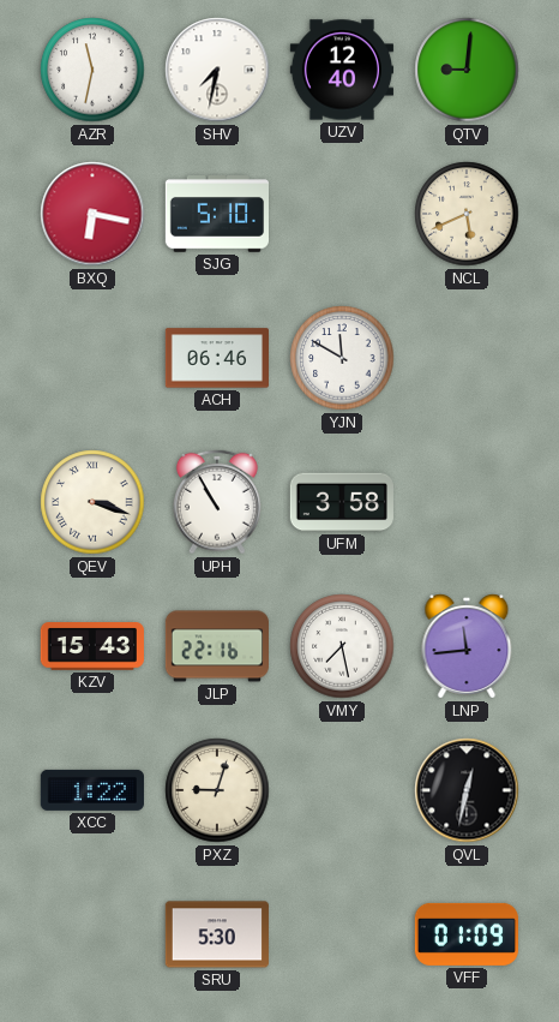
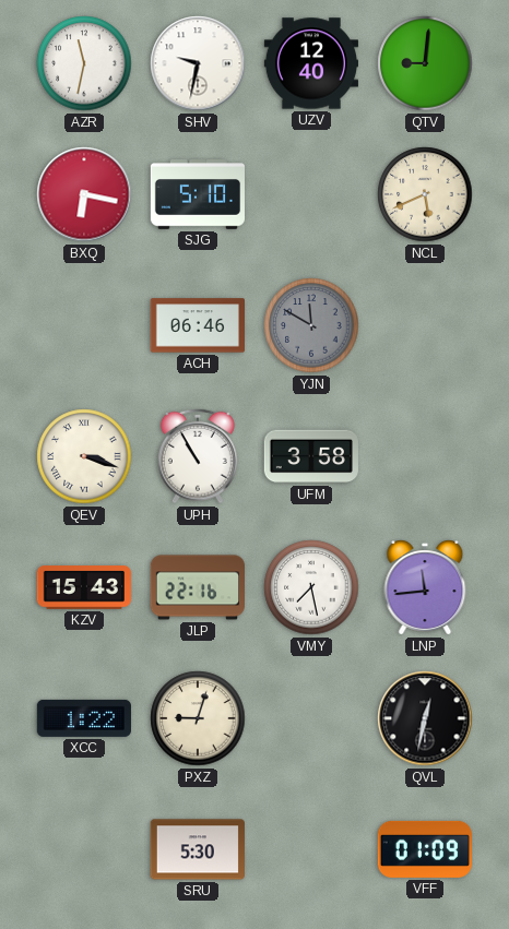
SHV: 7:32 -> 9:32
YJN dial: white -> grey
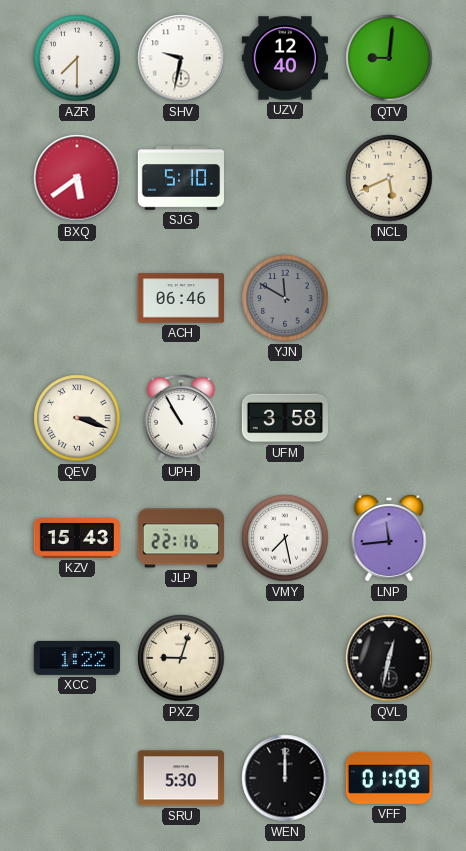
AZR: 11:32 -> 7:30
BXQ: 6:17 -> 5:39
WEN: none -> 12:00
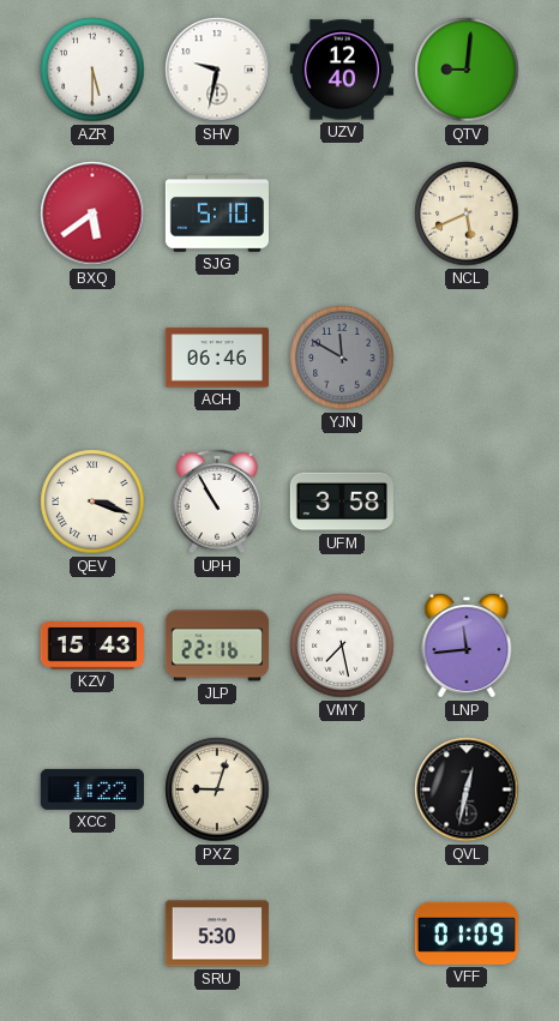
AZR: 7:30 -> 5:30
WEN: 12:00 -> none
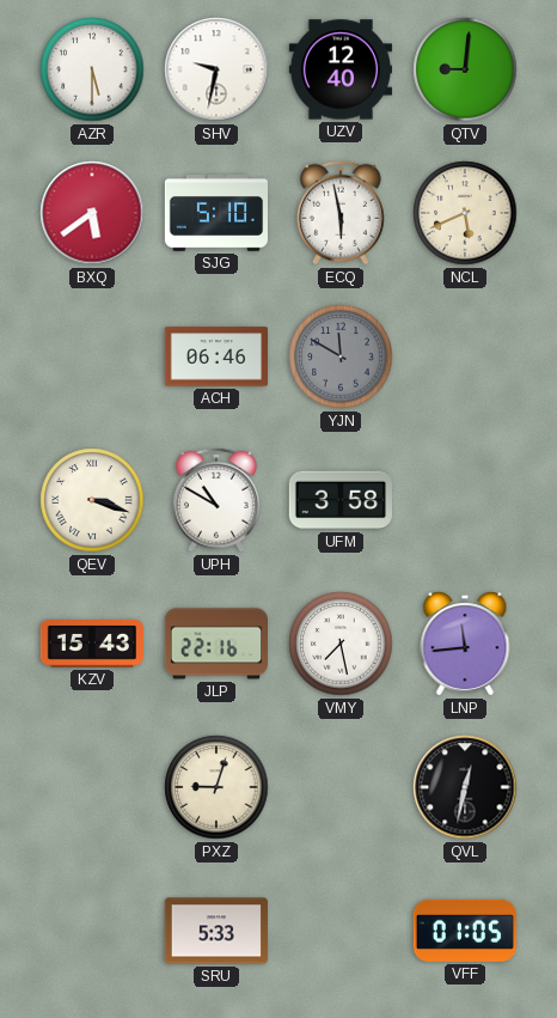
ECQ: none -> 5:58
UPH: 10:55 -> 10:50
XCC: 1:22 -> none
SRU: 5:30 -> 5:33
VFF: 01:09 -> 01:05
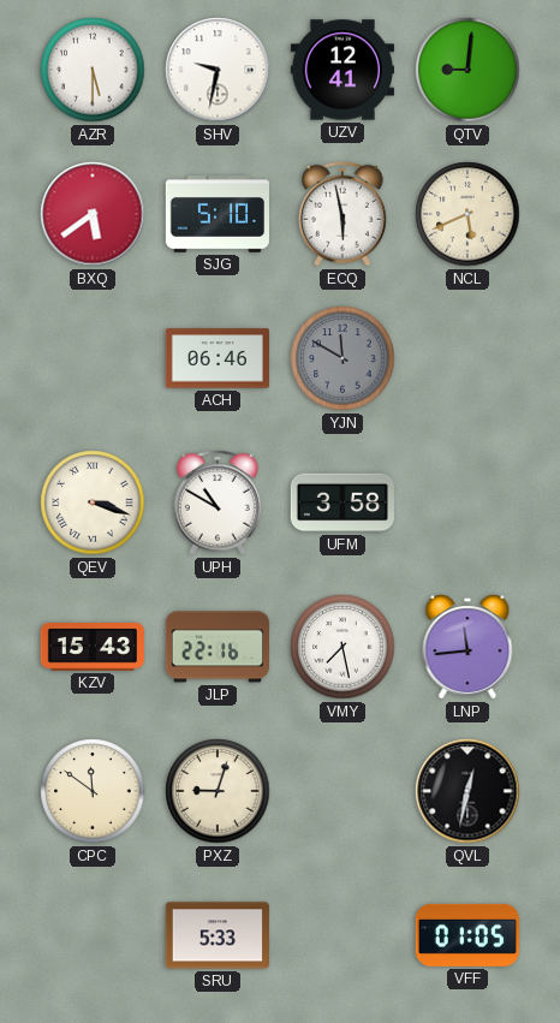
UZV: 12:40 -> 12:41
CPC: none -> 11:51
